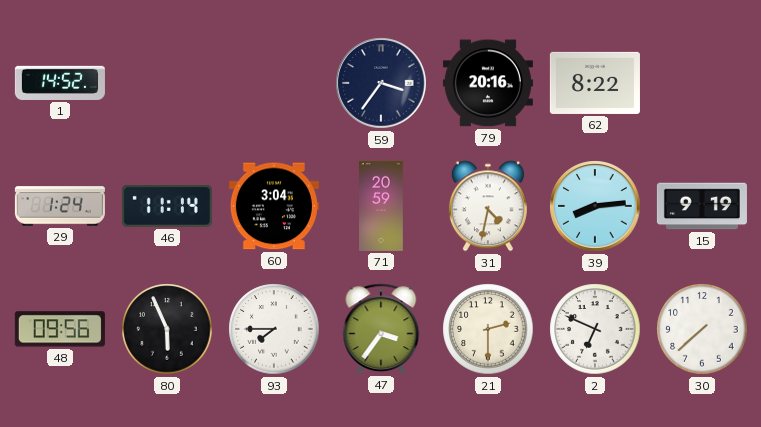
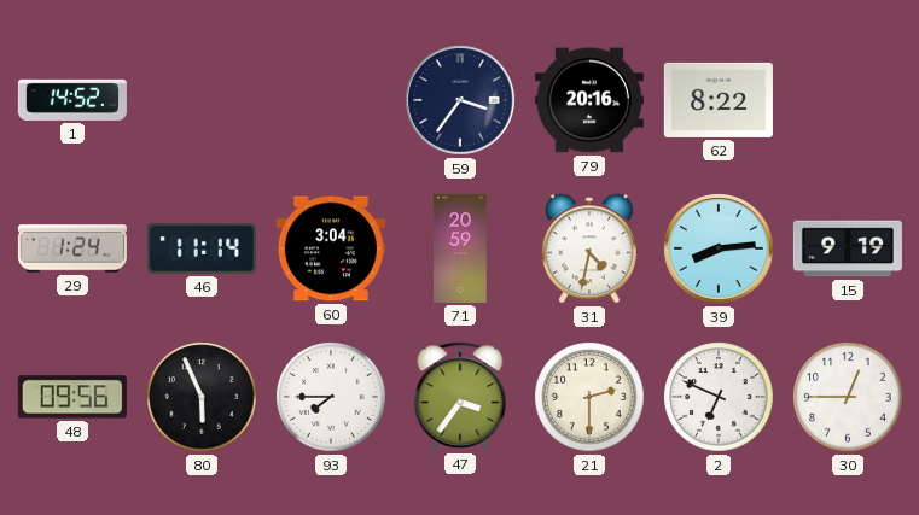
30: 7:38 -> 12:45
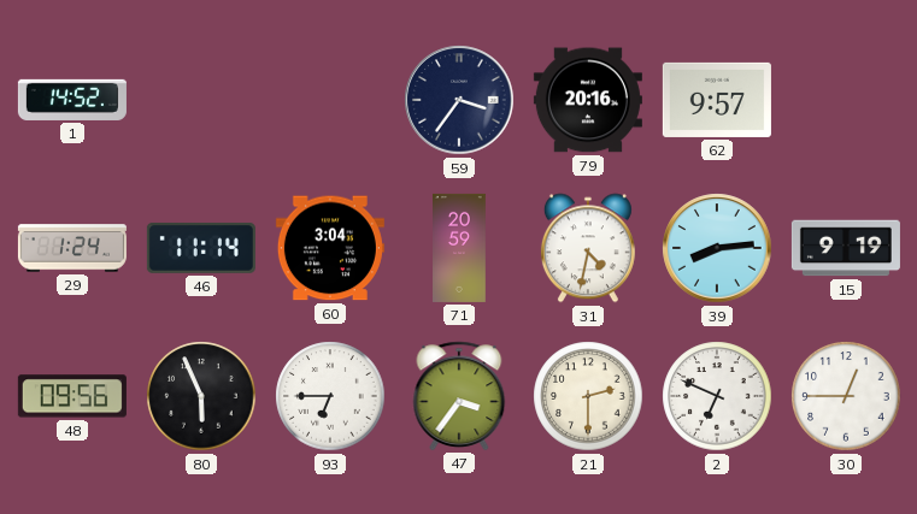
62: 8:22 -> 9:57
93: 7:45 -> 6:45
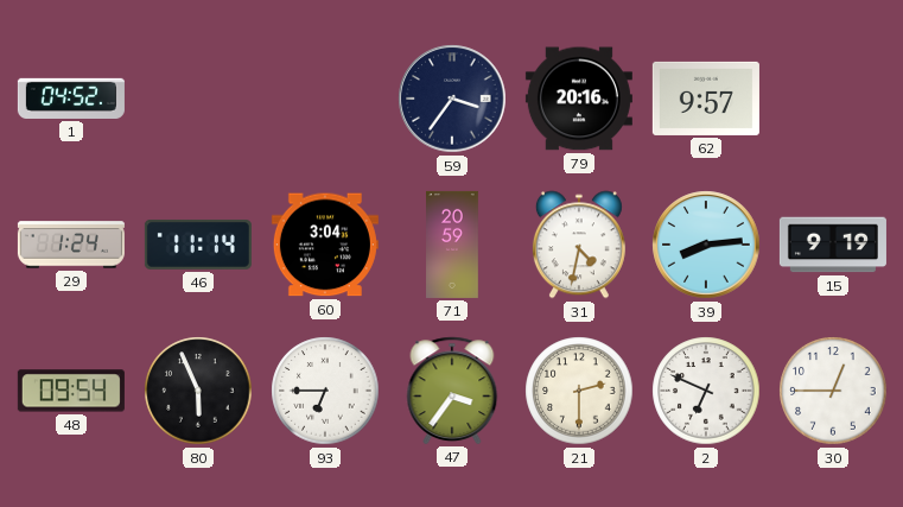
1: 14:52 -> 04:52
48: 09:56 -> 09:54
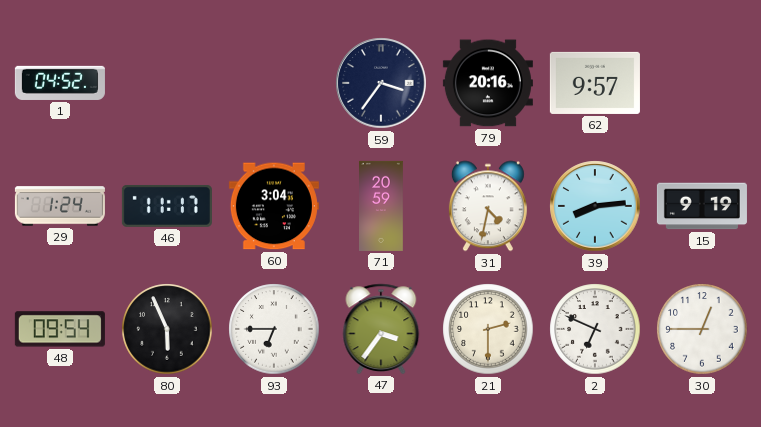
46: 11:14 -> 11:17
